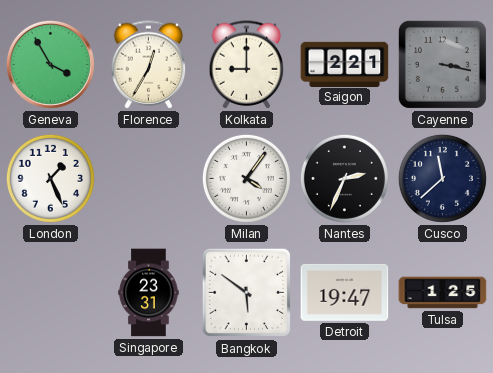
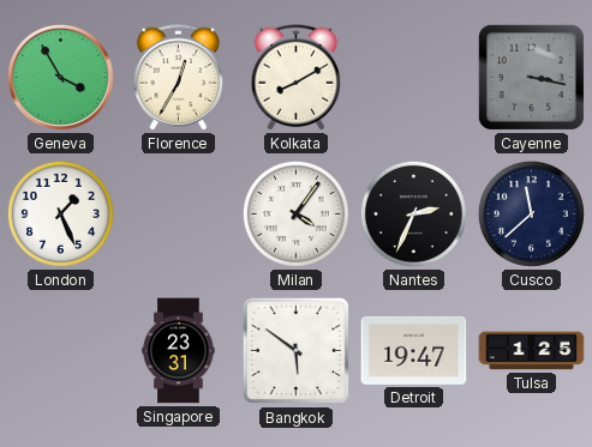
Kolkata: 9:00 -> 8:10
Saigon: 2:21 -> none
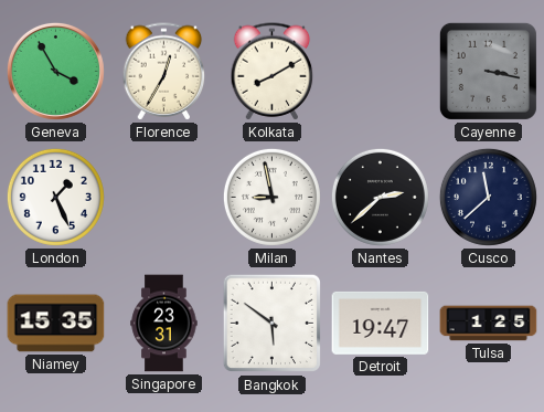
Milan: 4:06 -> 8:58
Nantes: 2:34 -> 2:38
Niamey: none -> 15:35
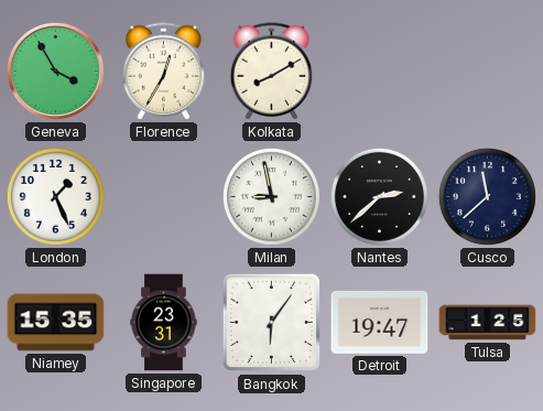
Cayenne: 3:17 -> none
Bangkok: 5:51 -> 6:06
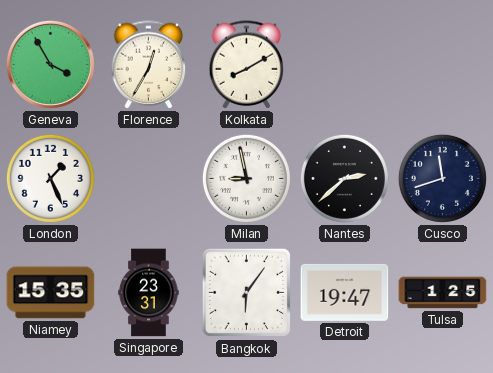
Cusco: 11:38 -> 11:42
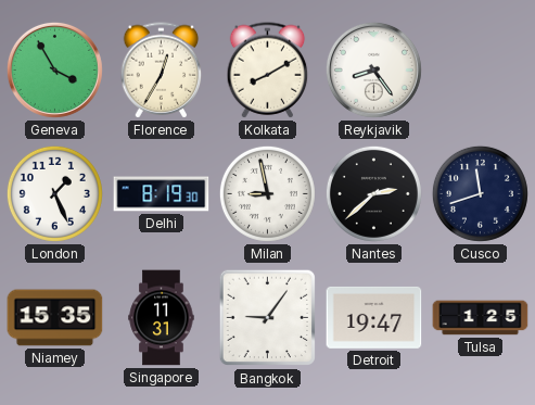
Reykjavik: none -> 8:24
Delhi: none -> 8:19
Singapore: 23:31 -> 11:31
Bangkok: 6:06 -> 9:06
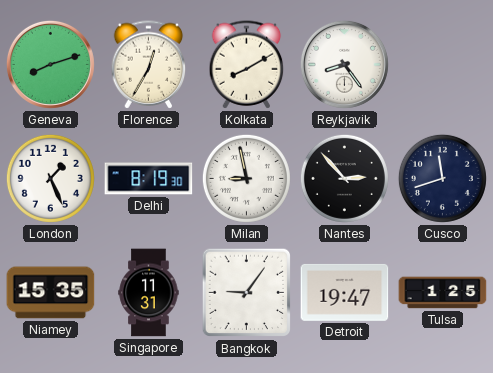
Geneva: 3:55 -> 8:12
Nantes: 2:38 -> 2:53
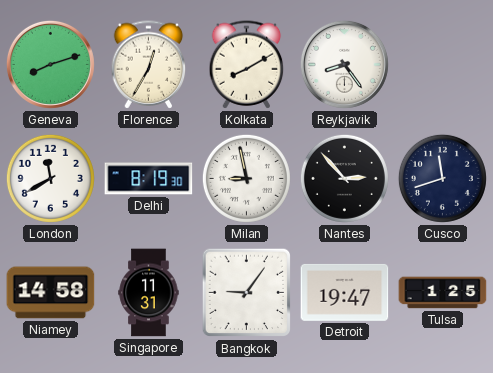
London: 1:26 -> 11:40
Niamey: 15:35 -> 14:58
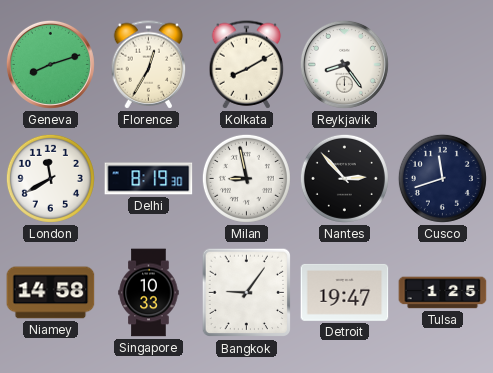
Singapore: 11:31 -> 10:33
